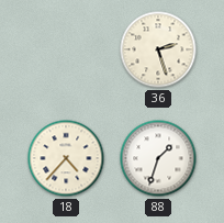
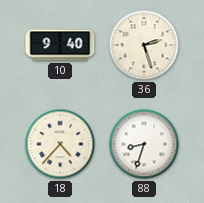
10: none -> 9:40
88: 1:33 -> 8:33
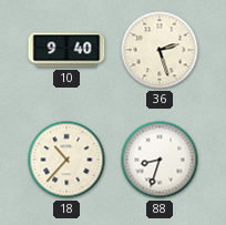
18: 4:37 -> 10:37
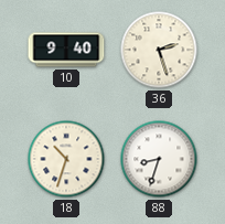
18: 10:37 -> 10:33
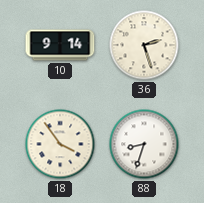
10: 9:40 -> 9:14
18: 10:33 -> 3:54
